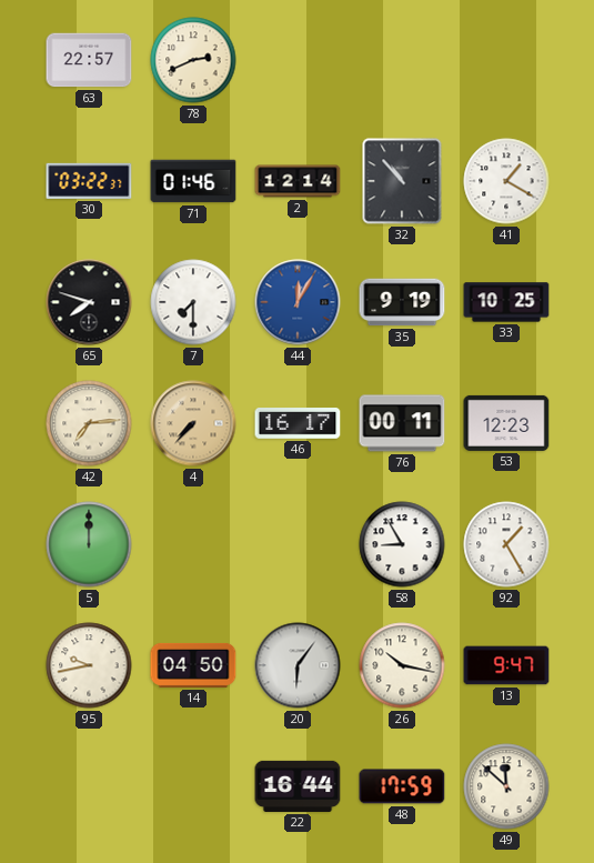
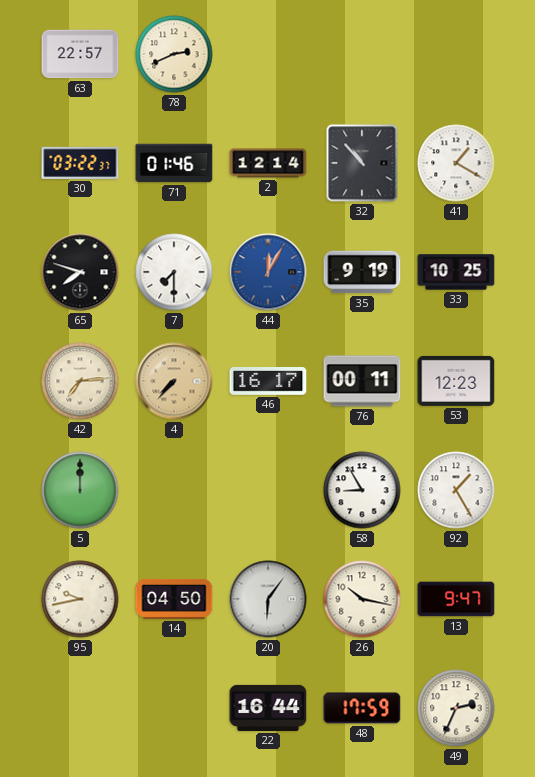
49: 11:52 -> 2:34
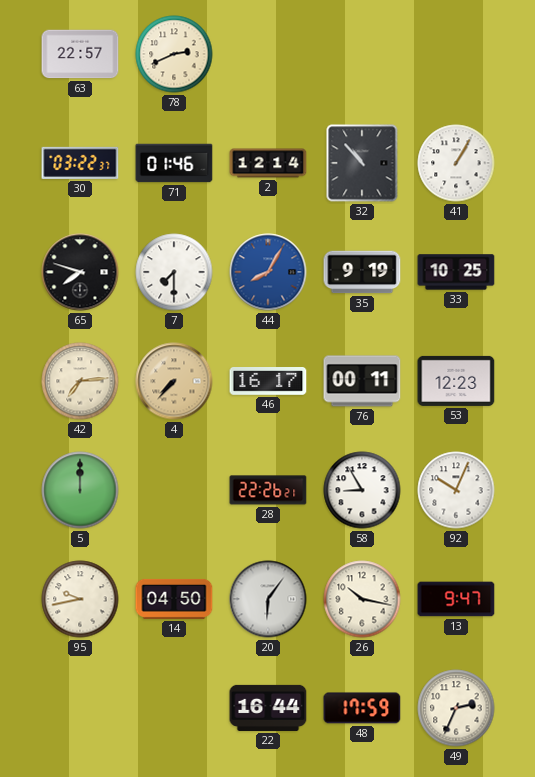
41: 1:20 -> 1:05
44: 12:05 -> 8:05
28: none -> 22:26
92: 1:25 -> 10:04
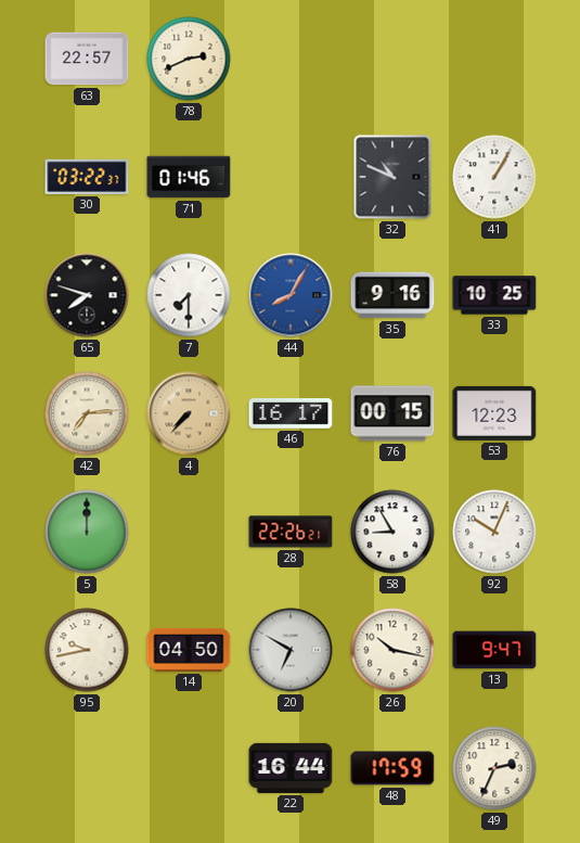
2: 12:14 -> none
32: 10:53 -> 10:49
35: 9:19 -> 9:16
76: 00:11 -> 00:15
20: 6:06 -> 6:50
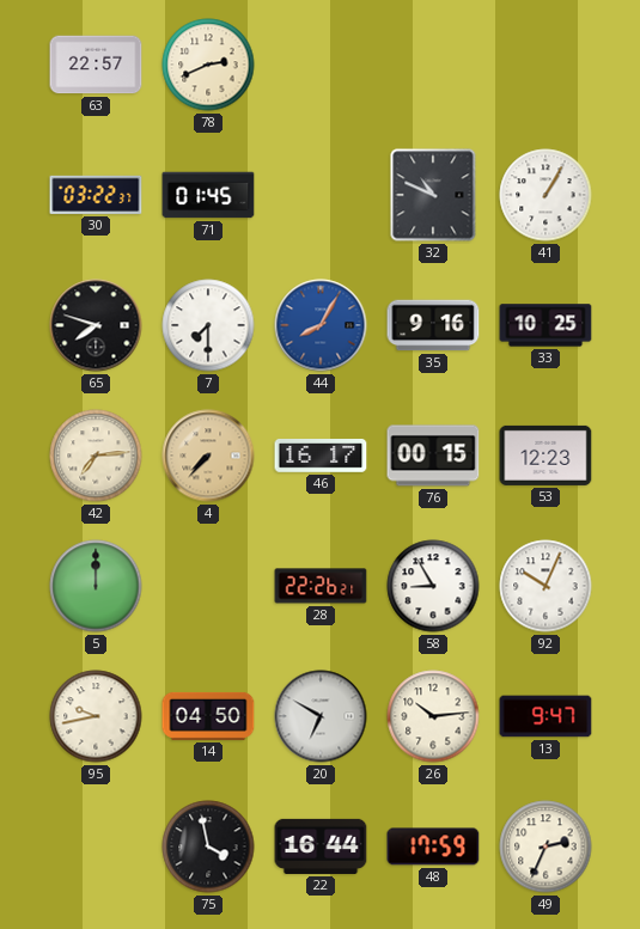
71: 01:46 -> 01:45
26: 10:17 -> 10:14
75: none -> 3:58
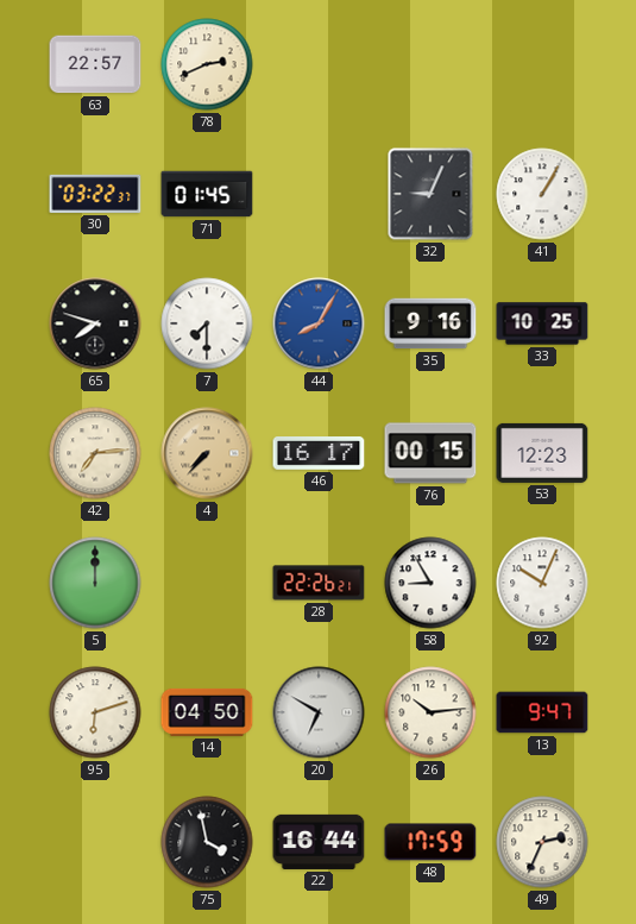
32: 10:49 -> 9:04
95: 9:43 -> 6:12
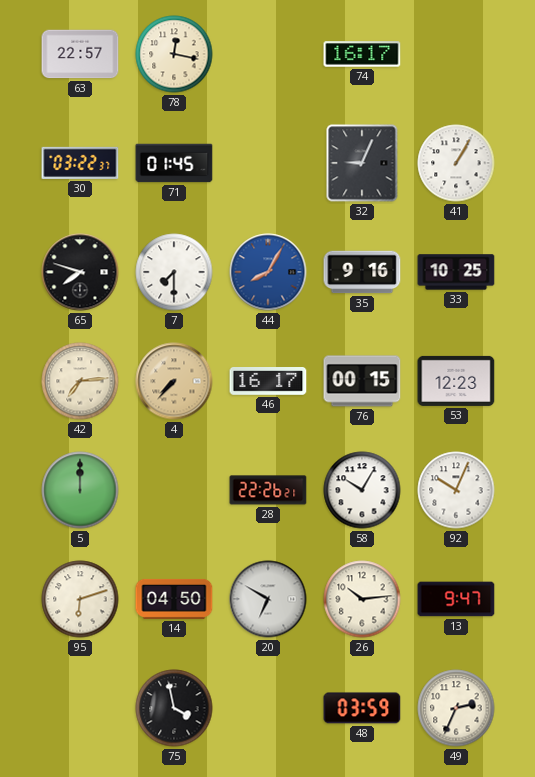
78: 2:41 -> 12:17
74: none -> 16:17
58: 8:55 -> 10:05
22: 16:44 -> none
48: 17:59 -> 03:59
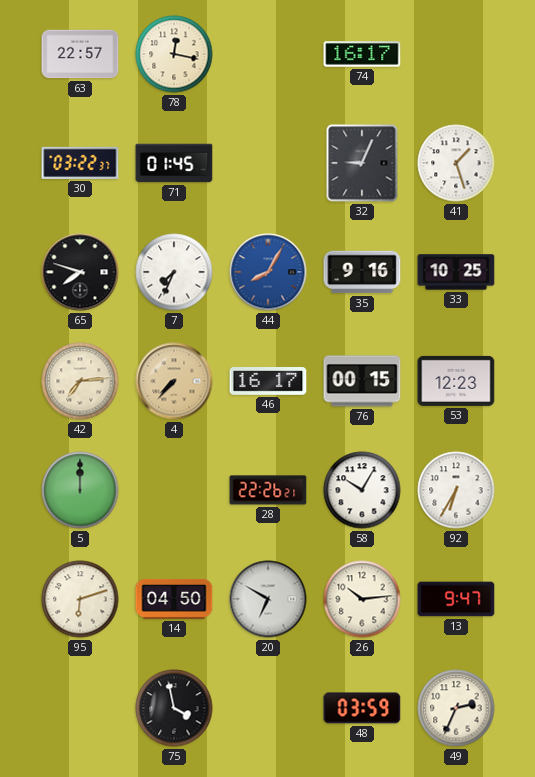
41: 1:05 -> 1:27
7: 7:30 -> 7:34
92: 10:04 -> 6:35
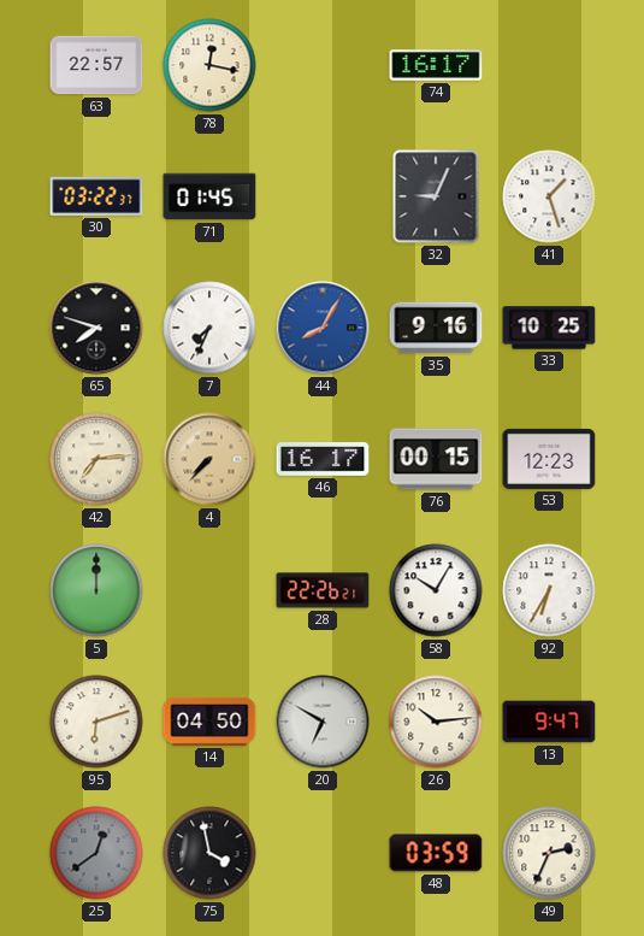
25: none -> 12:39
